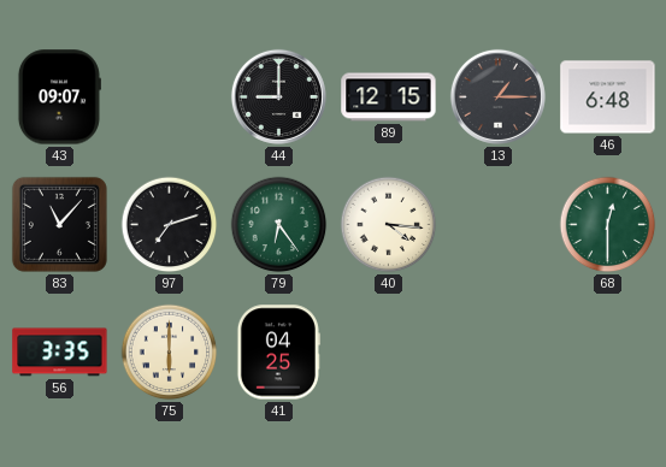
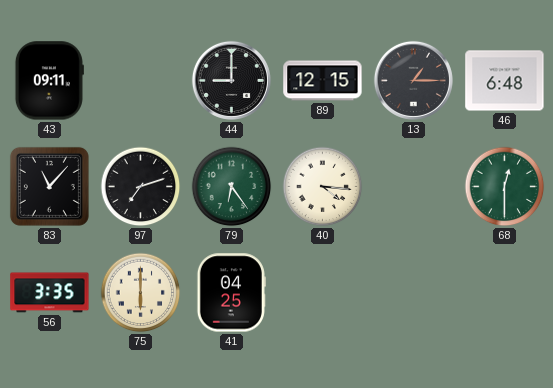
43: 09:07 -> 09:11
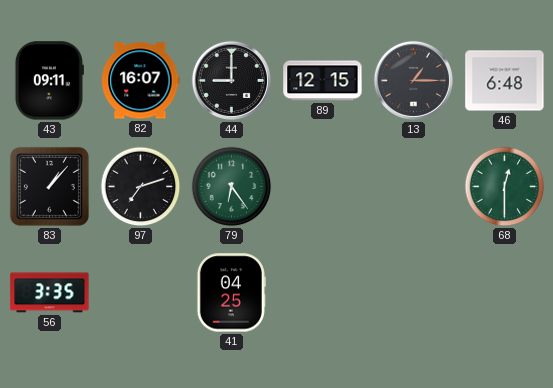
82: none -> 16:07
83: 11:07 -> 1:07
40: 4:16 -> none
75: 6:00 -> none
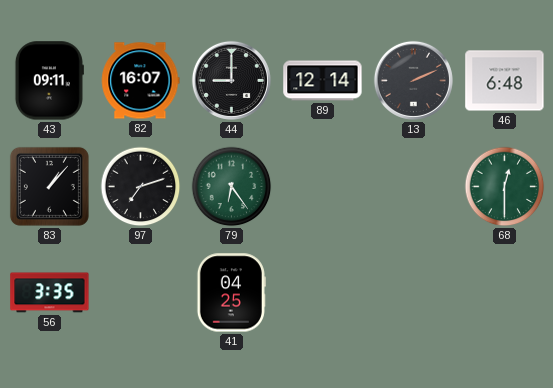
89: 12:15 -> 12:14
13: 1:15 -> 2:11
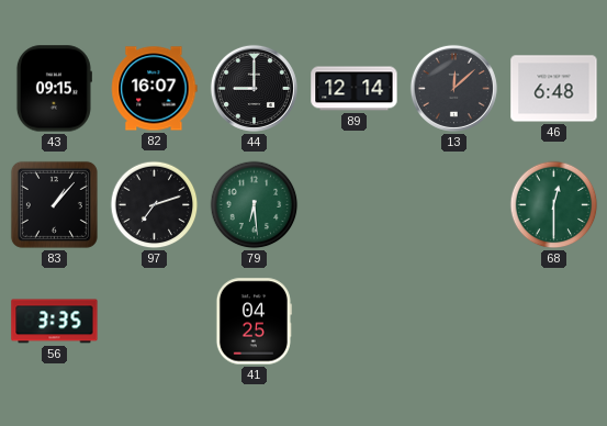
43: 09:11 -> 09:15
13: 2:11 -> 12:08
79: 6:24 -> 6:29
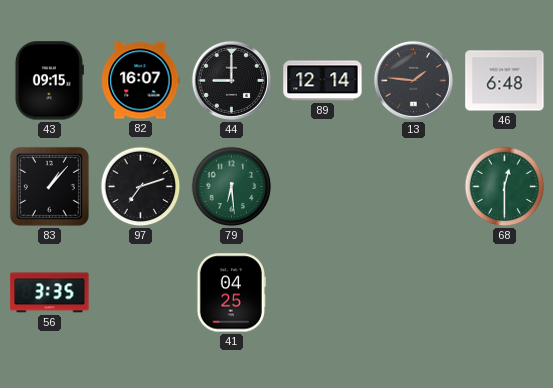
13: 12:08 -> 1:46
